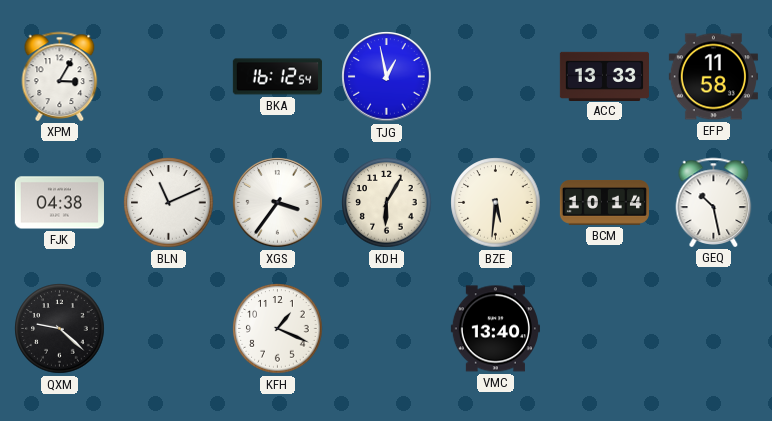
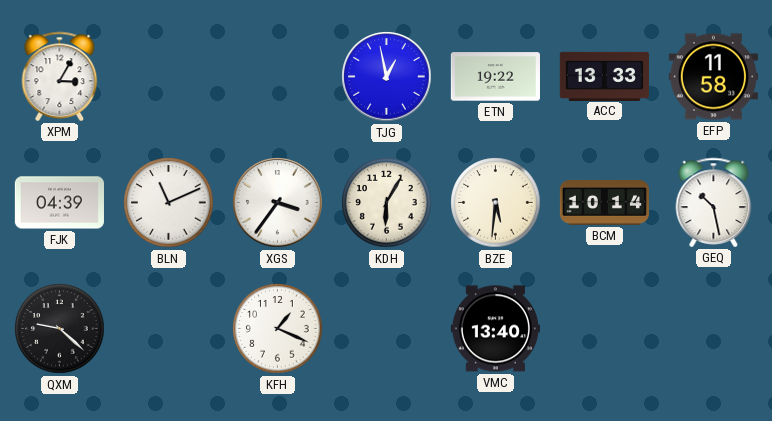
BKA: 16:12 -> none
ETN: none -> 19:22
FJK: 04:38 -> 04:39
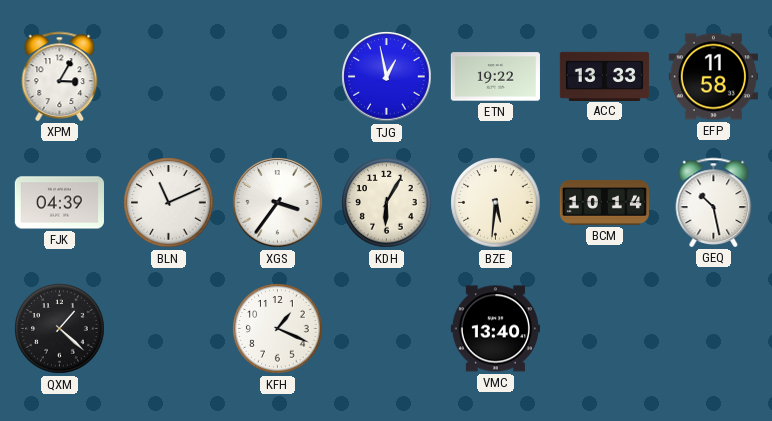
QXM: 9:22 -> 1:22
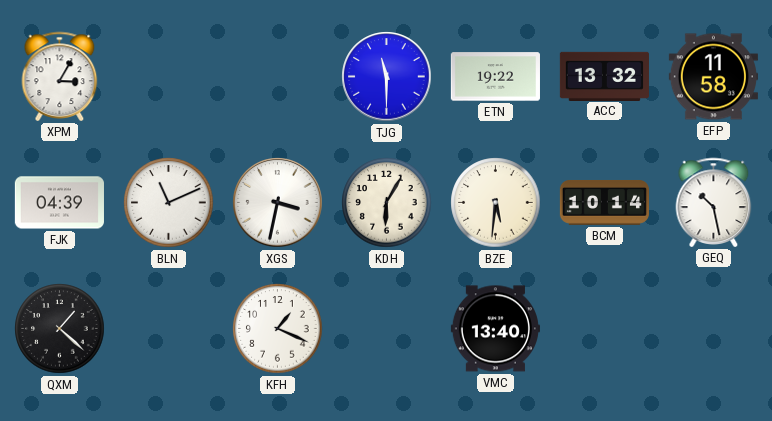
TJG: 12:58 -> 11:30
ACC: 13:33 -> 13:32
XGS: 3:36 -> 3:32
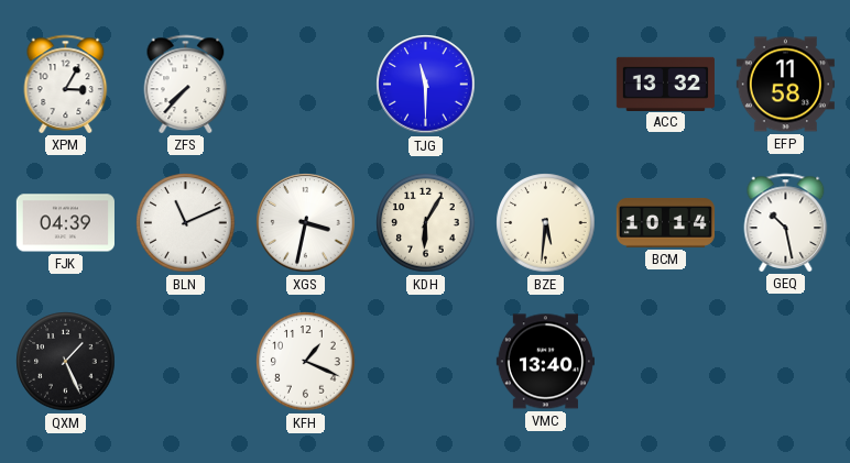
ZFS: none -> 7:37
ETN: 19:22 -> none
QXM: 1:22 -> 1:26
